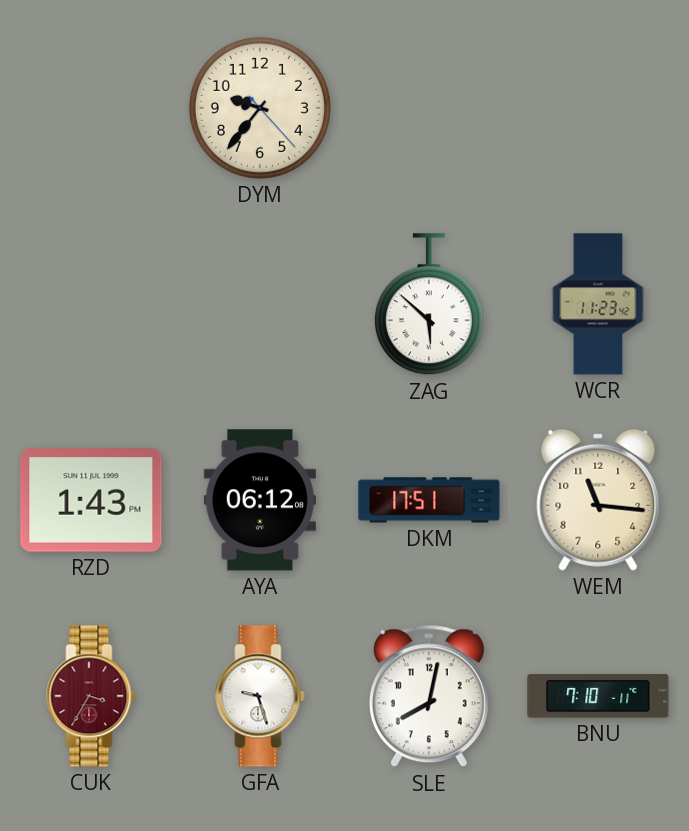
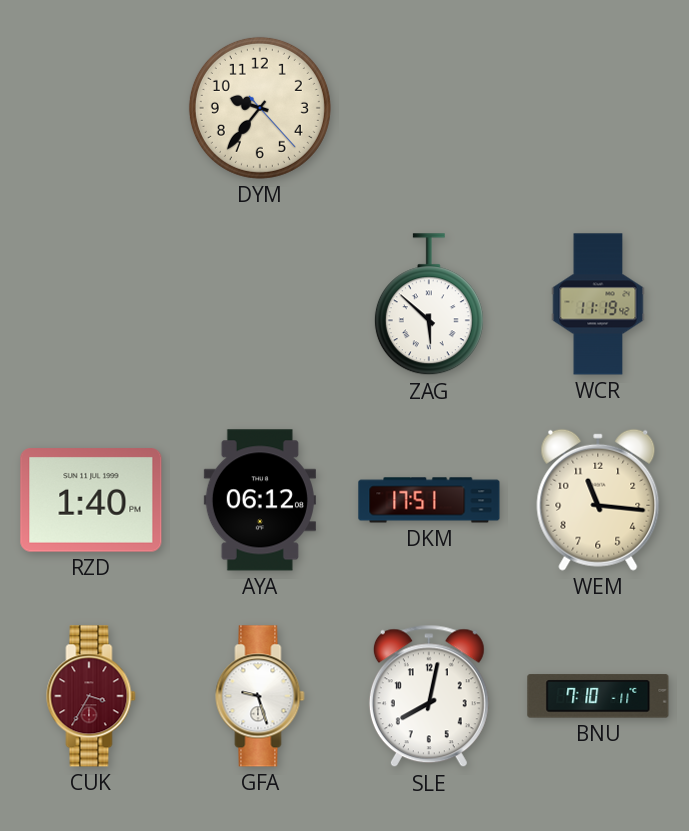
WCR: 11:23 -> 11:19
RZD: 1:43 -> 1:40
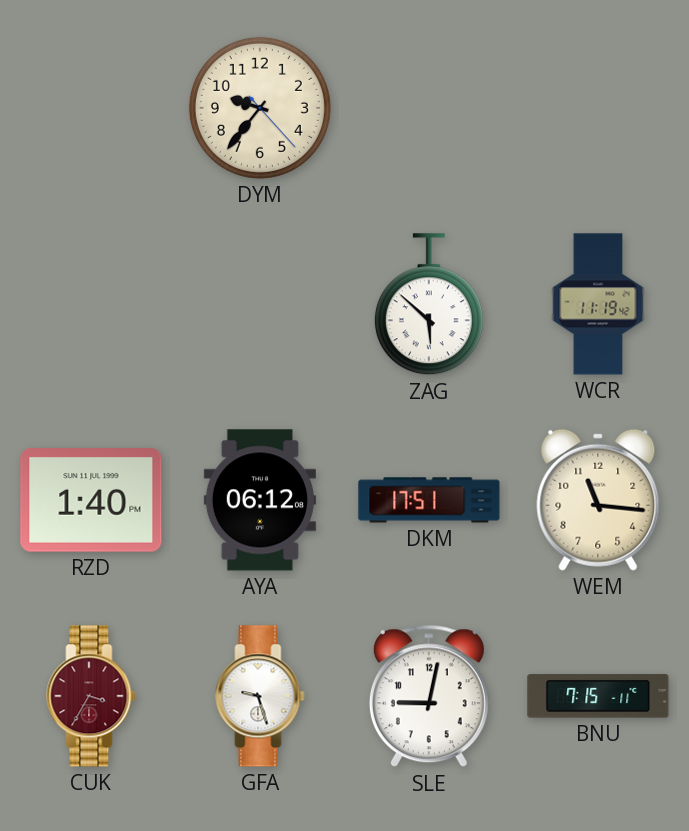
SLE: 8:02 -> 9:02
BNU: 7:10 -> 7:15
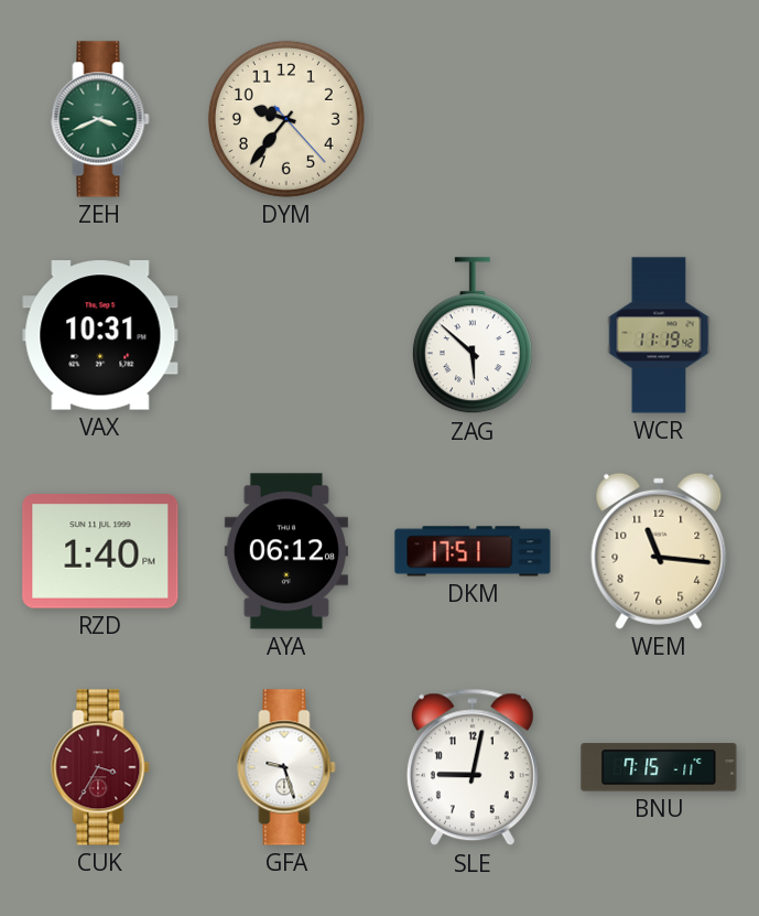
ZEH: none -> 3:41
VAX: none -> 10:31
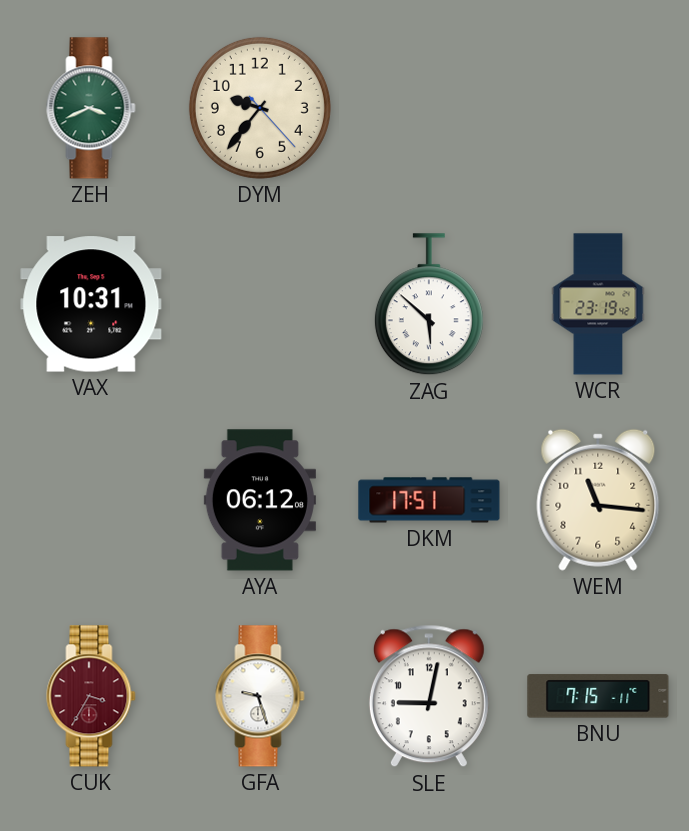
WCR: 11:19 -> 23:19
RZD: 1:40 -> none
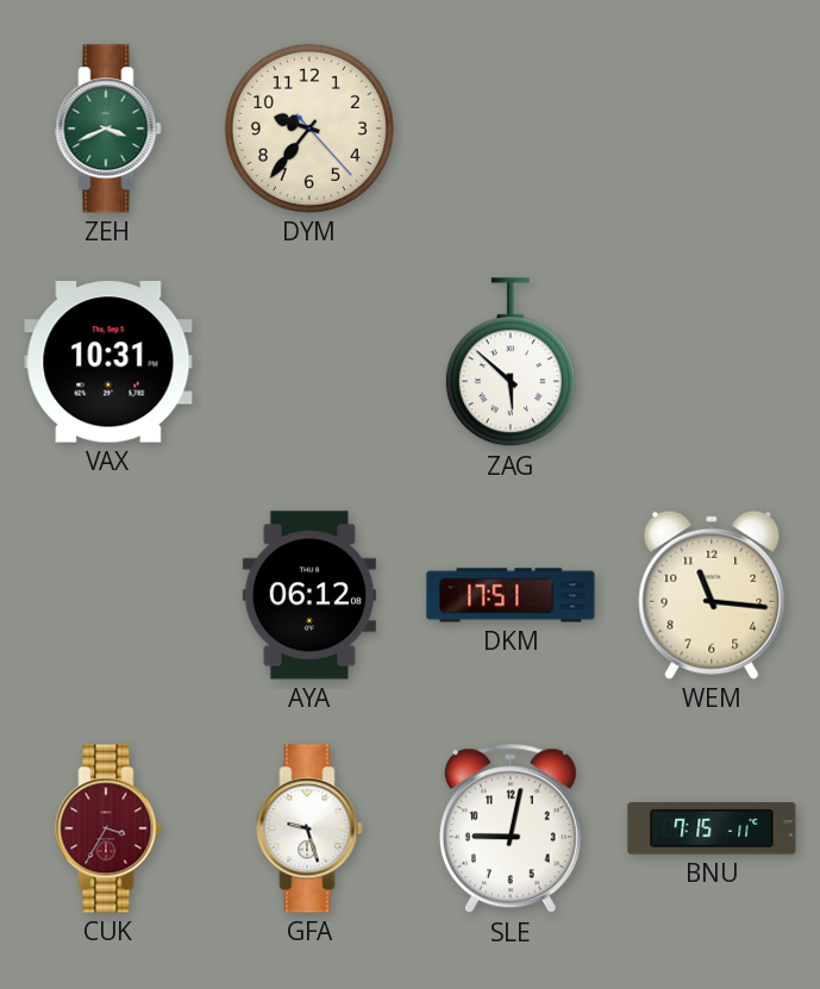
WCR: 23:19 -> none
